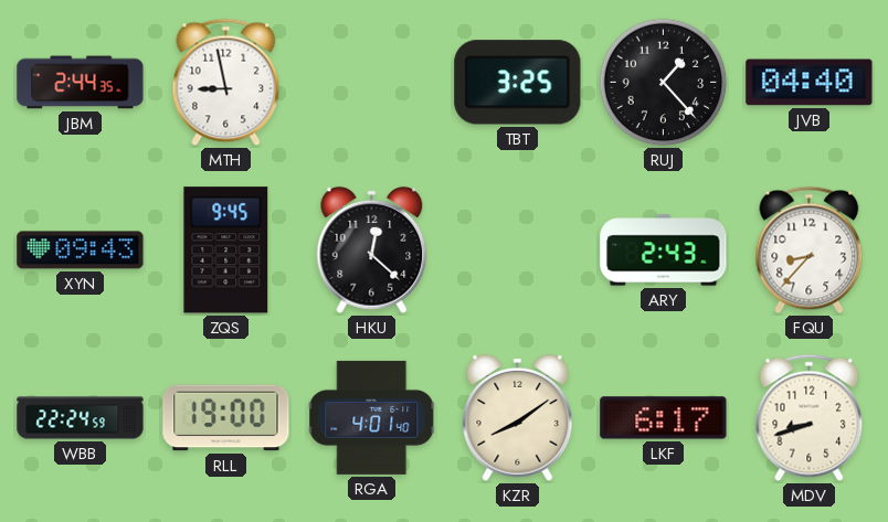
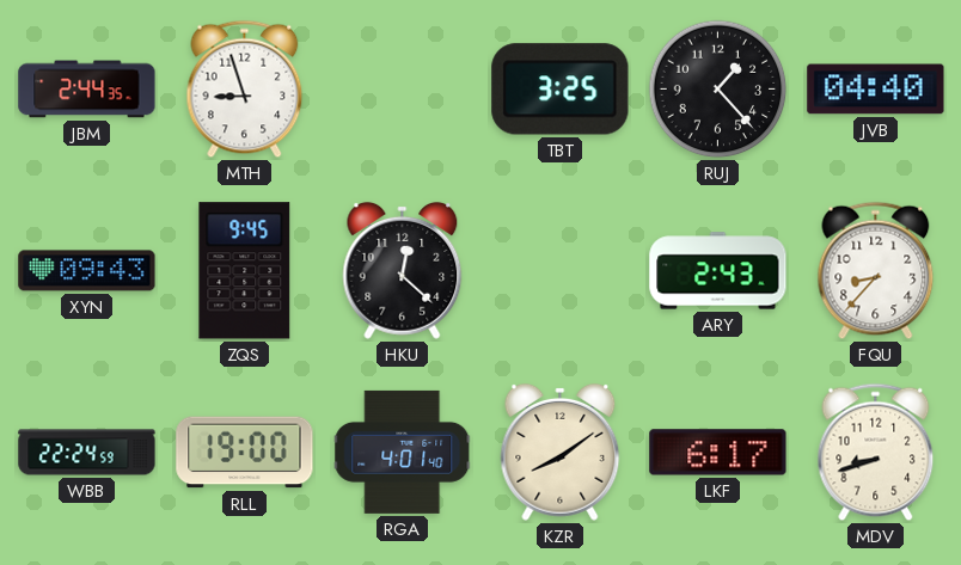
MTH: 8:58 -> 8:57
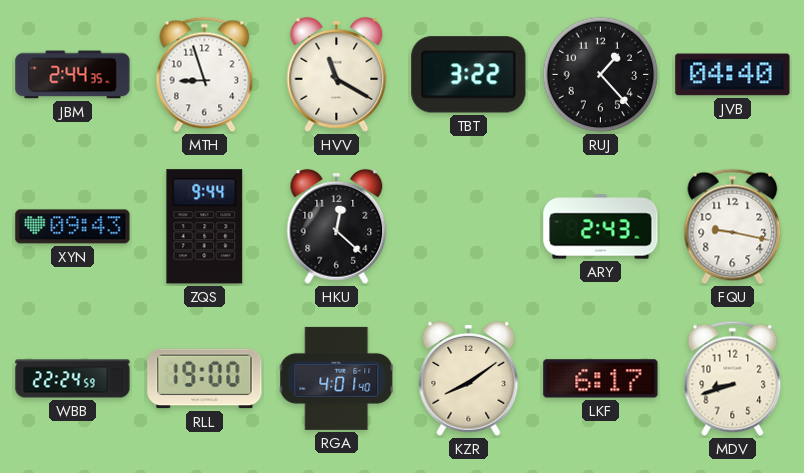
HVV: none -> 11:20
TBT: 3:25 -> 3:22
ZQS: 9:45 -> 9:44
FQU: 8:37 -> 9:17
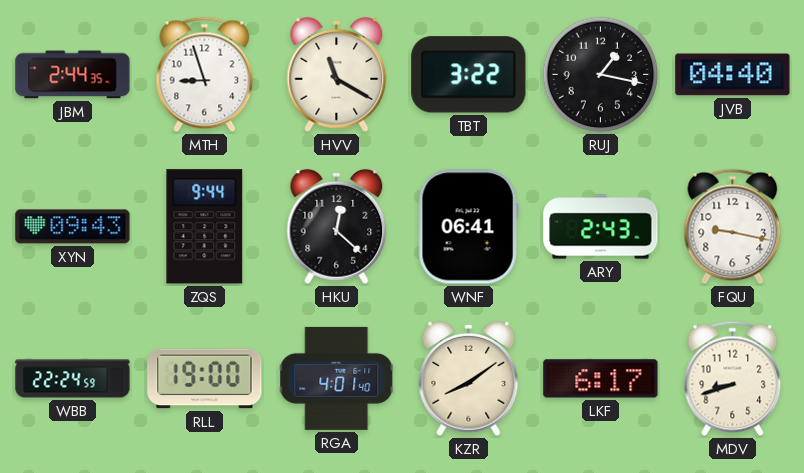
RUJ: 1:23 -> 1:17
WNF: none -> 06:41
